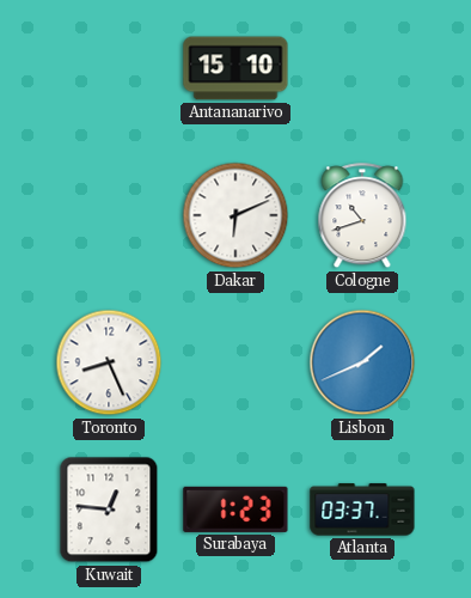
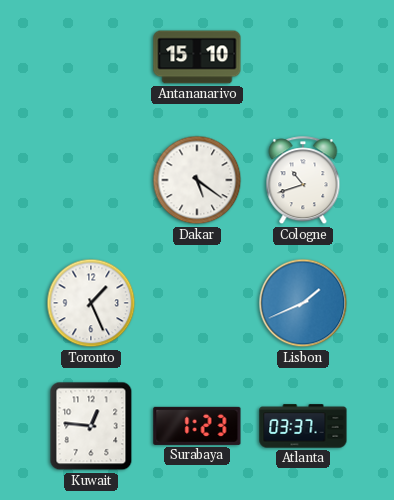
Dakar: 6:11 -> 5:21
Toronto: 8:26 -> 1:26
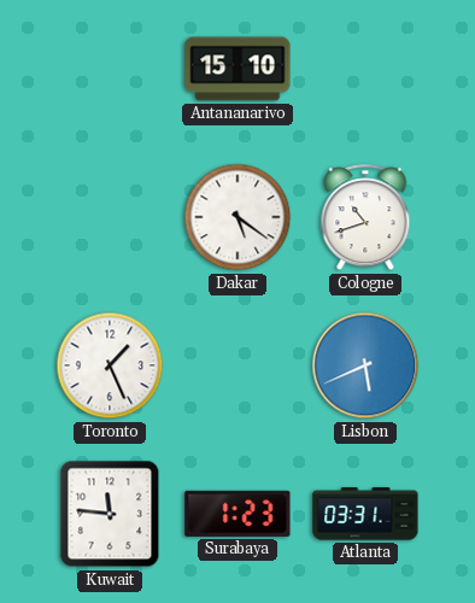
Lisbon: 1:41 -> 5:41
Kuwait: 12:46 -> 11:46
Atlanta: 03:37 -> 03:31
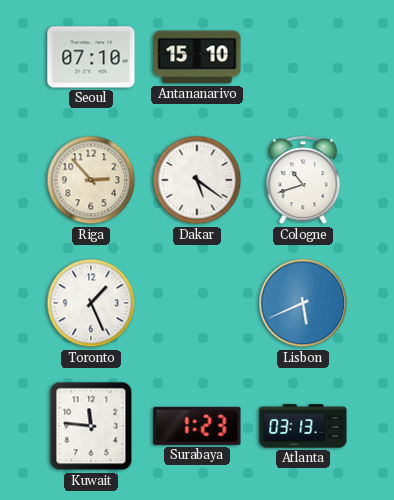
Seoul: none -> 07:10
Riga: none -> 2:53
Atlanta: 03:31 -> 03:13
